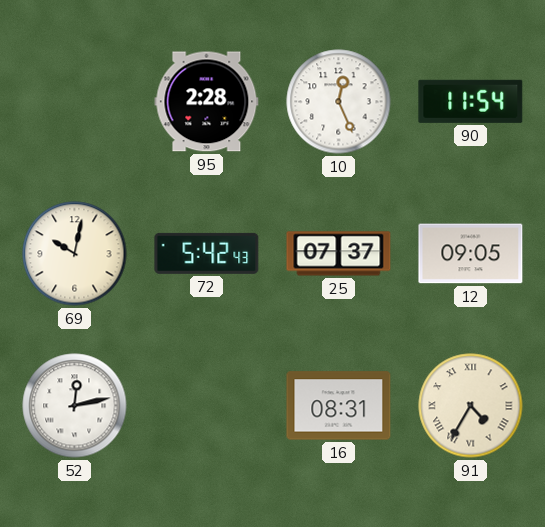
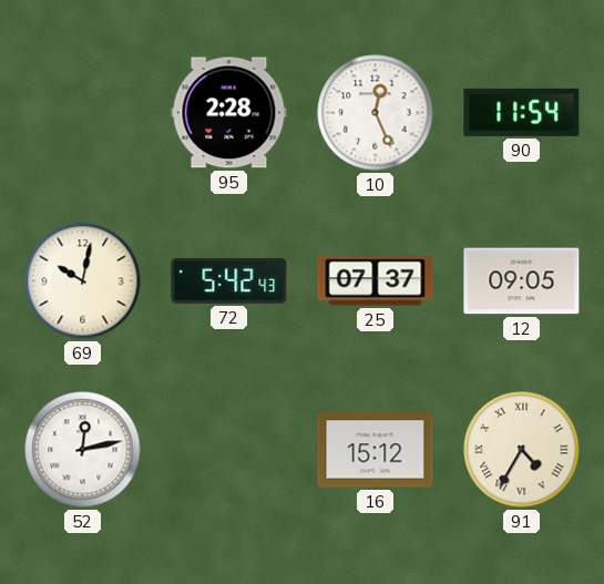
16: 08:31 -> 15:12
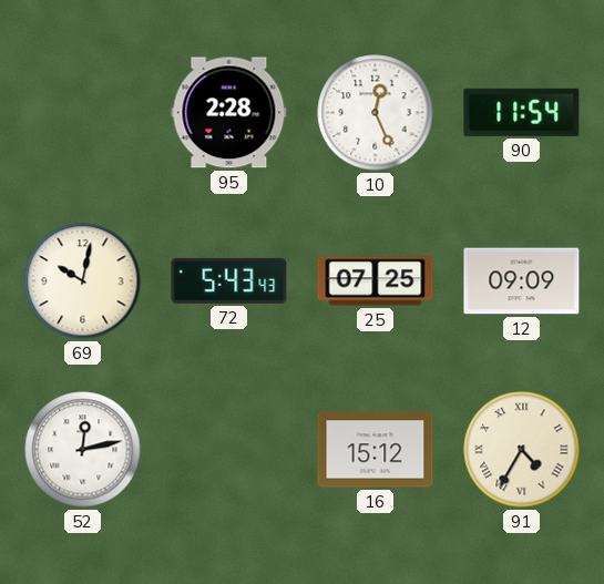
72: 5:42 -> 5:43
25: 07:37 -> 07:25
12: 09:05 -> 09:09
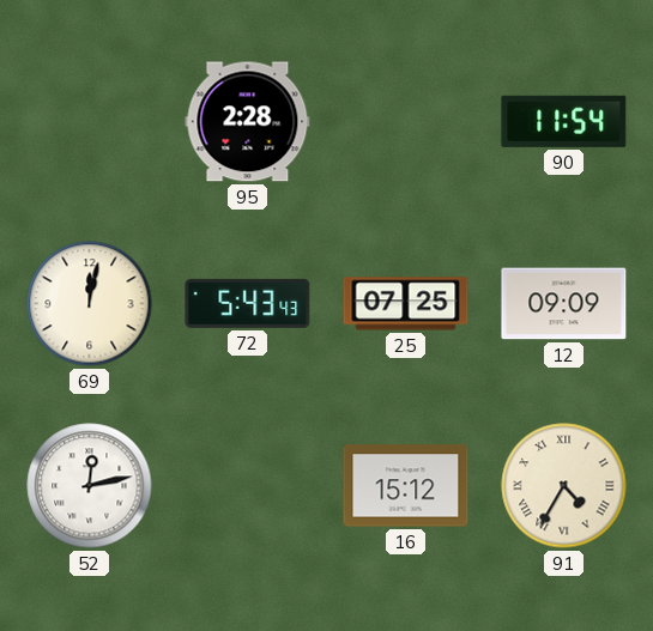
10: 12:26 -> none
69: 10:02 -> 12:02
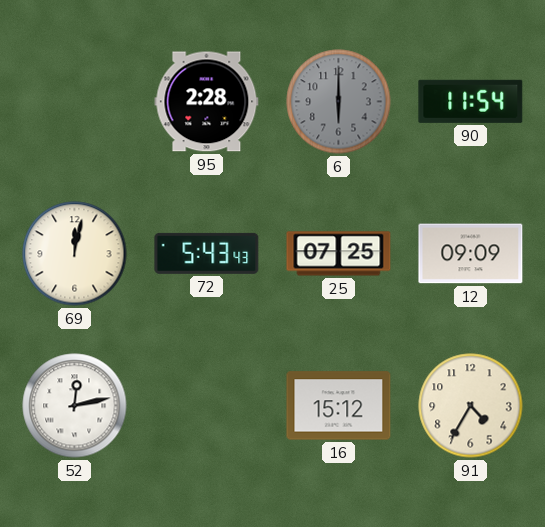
6: none -> 6:00
91 numerals: Roman -> Arabic
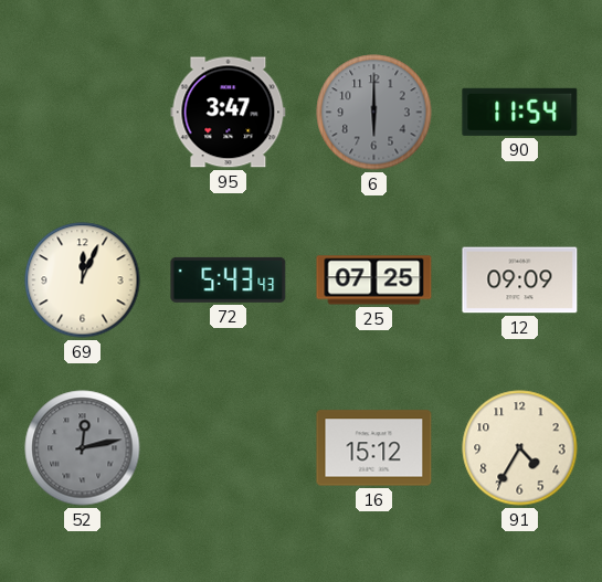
95: 2:28 -> 3:47
69: 12:02 -> 12:04
52 dial: white -> grey
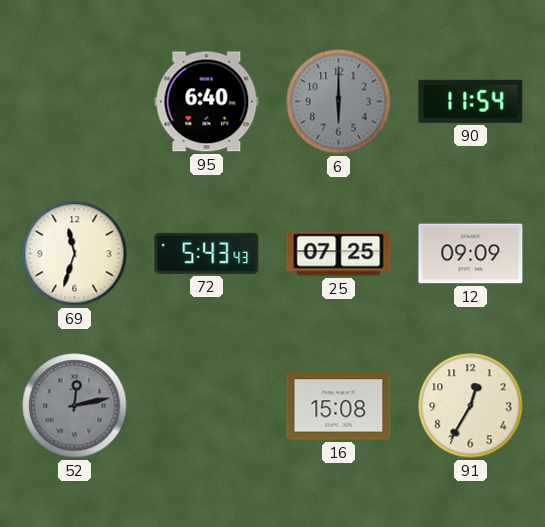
95: 3:47 -> 6:40
69: 12:04 -> 11:33
16: 15:12 -> 15:08
91: 4:35 -> 12:35
